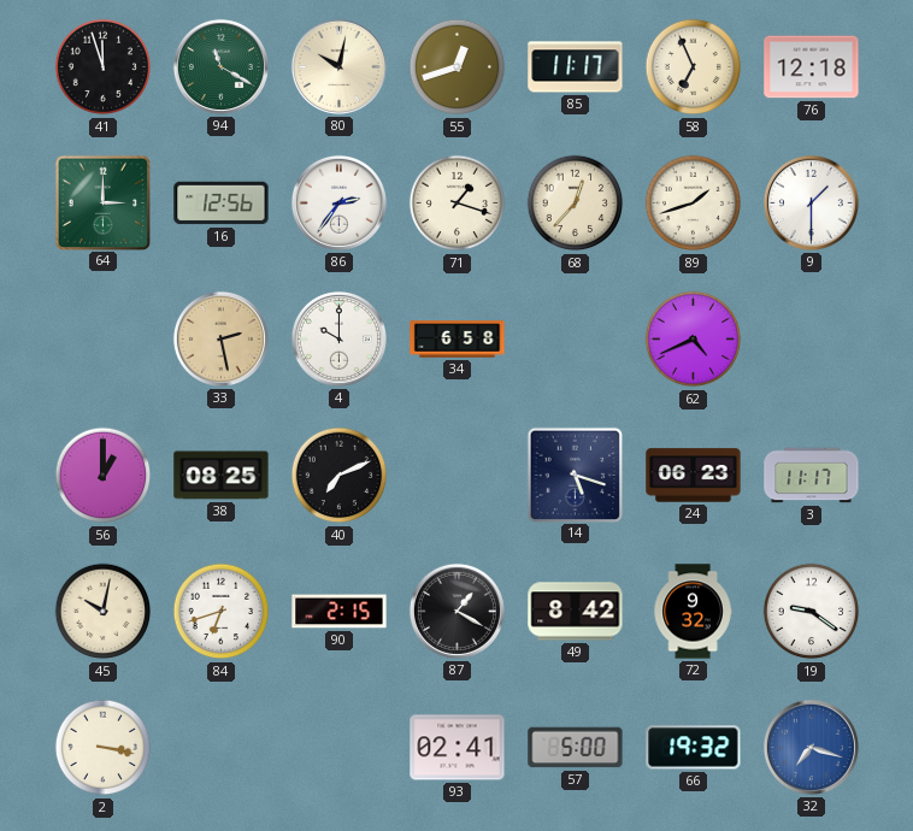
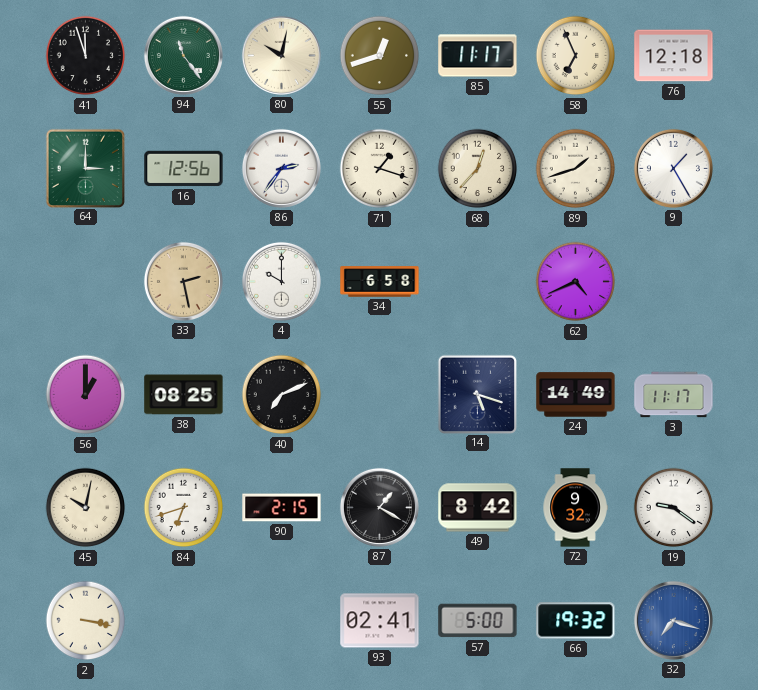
94: 11:20 -> 11:24
9: 1:30 -> 1:25
24: 06:23 -> 14:49
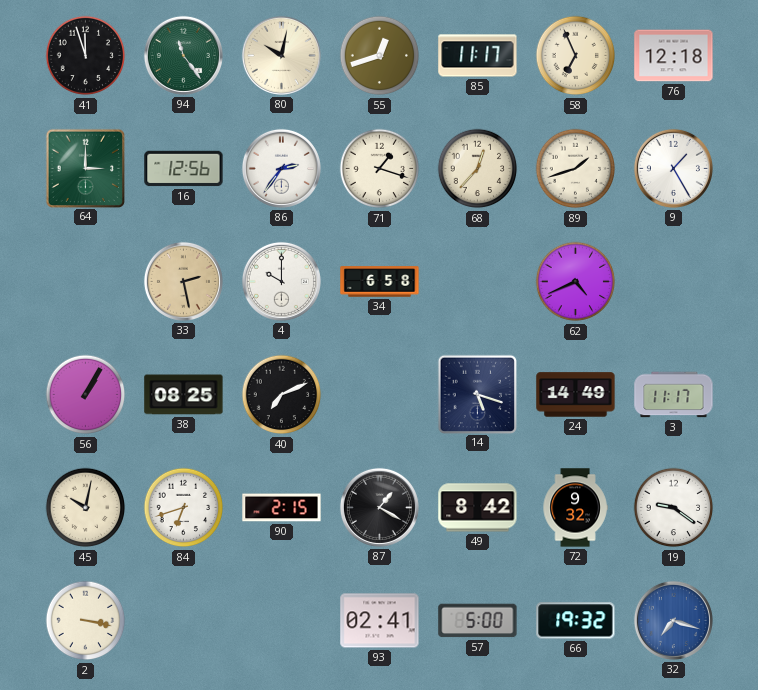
56: 1:00 -> 1:05
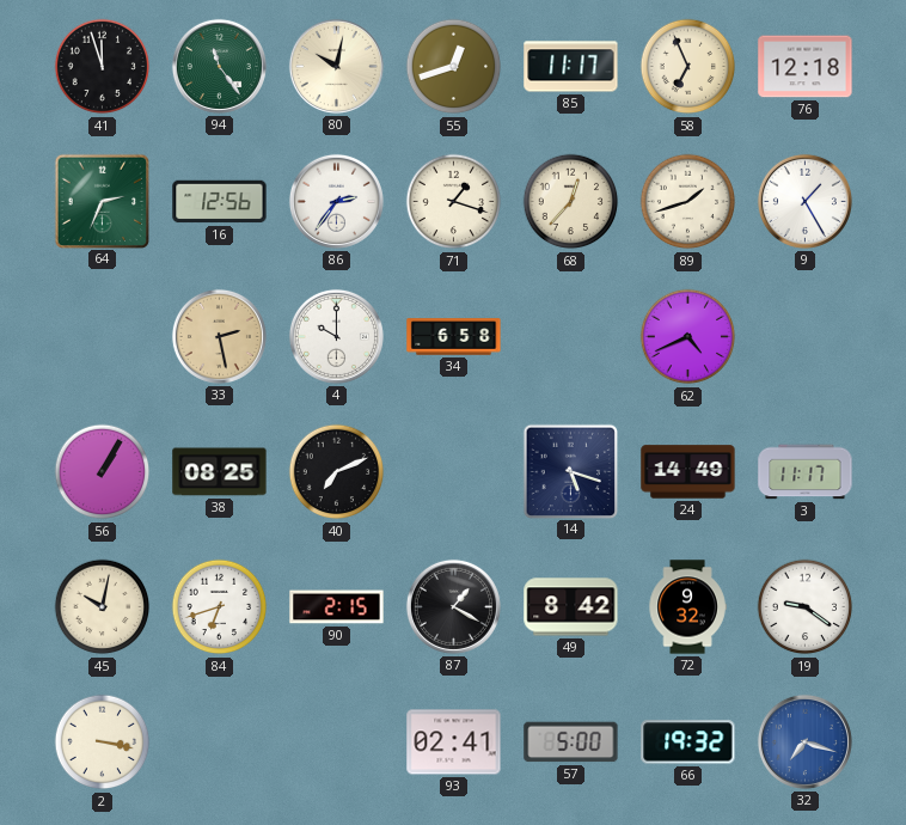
64: 3:00 -> 2:34
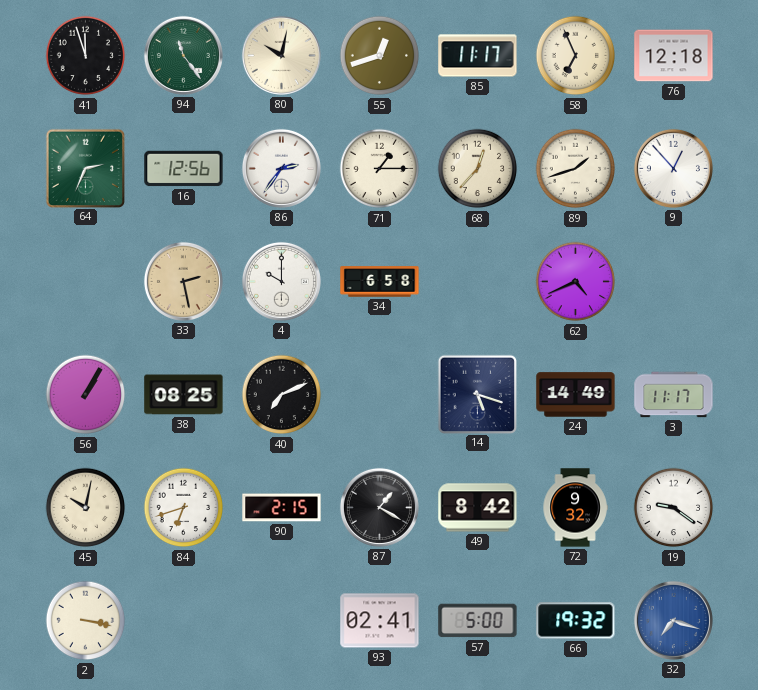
71: 1:18 -> 1:15
9: 1:25 -> 12:53
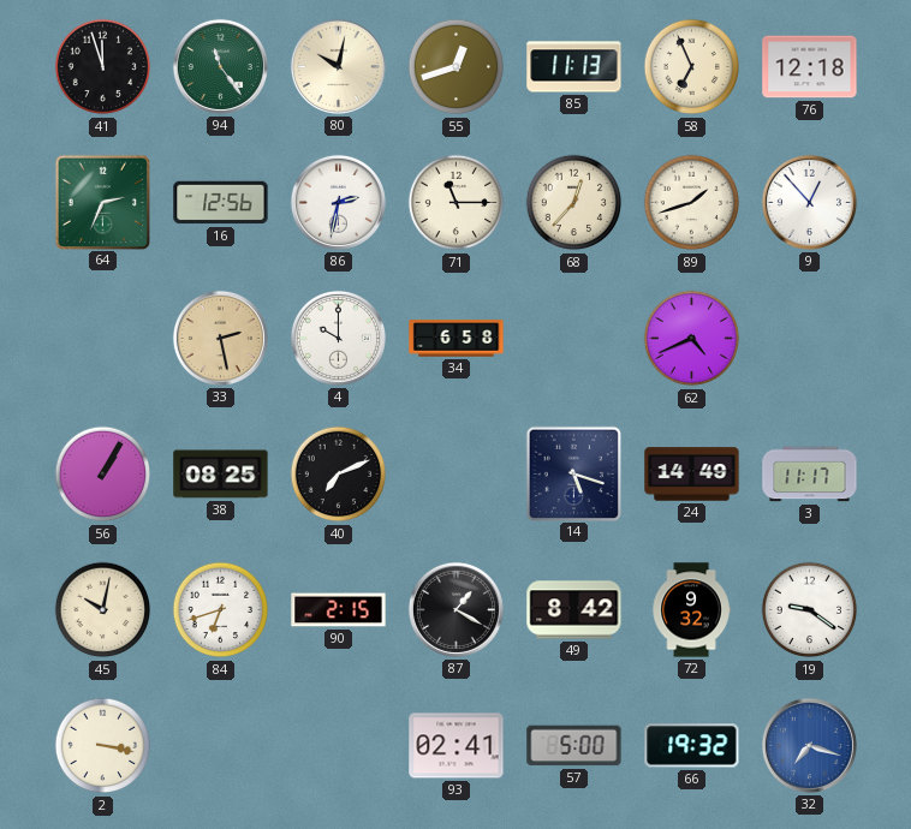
85: 11:17 -> 11:13
86: 2:36 -> 2:32
71: 1:15 -> 11:15
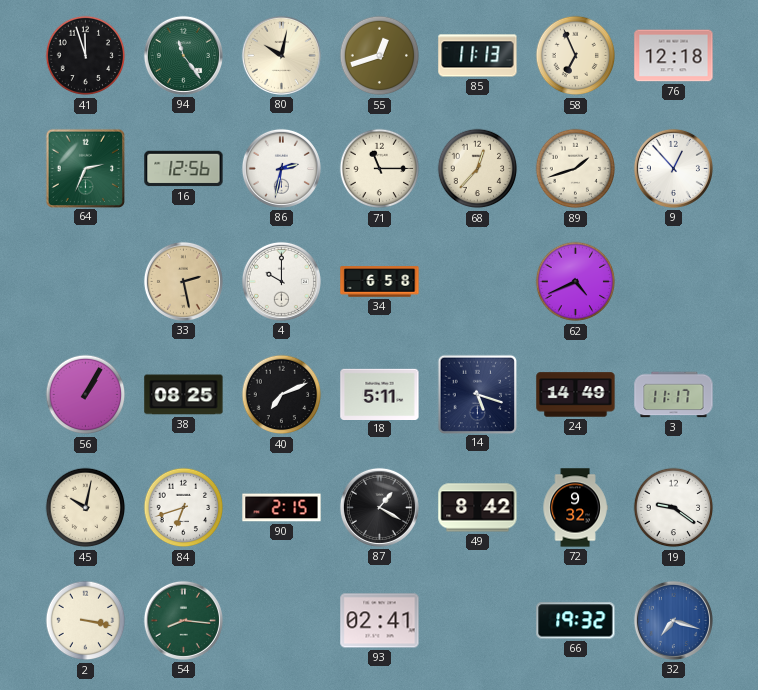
18: none -> 5:11
54: none -> 8:16
57: 5:00 -> none
